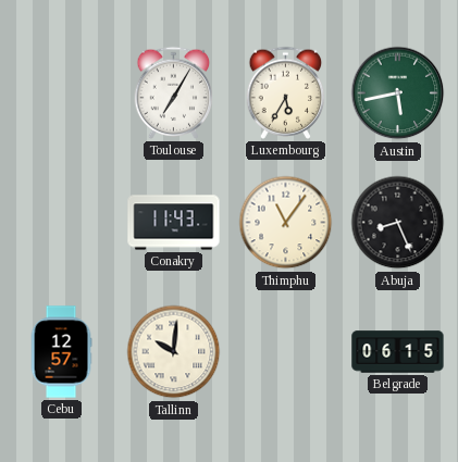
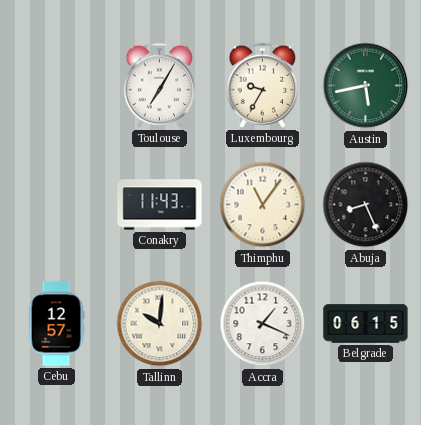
Luxembourg: 5:35 -> 9:35
Accra: none -> 1:19
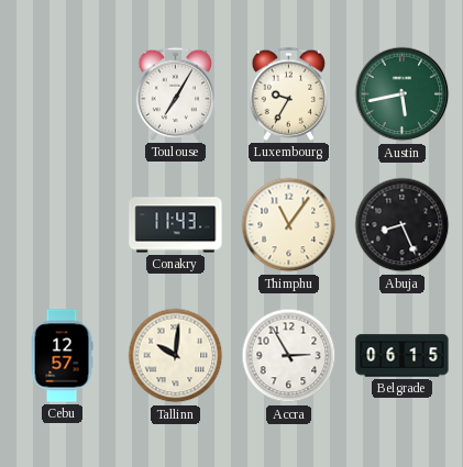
Accra: 1:19 -> 2:55
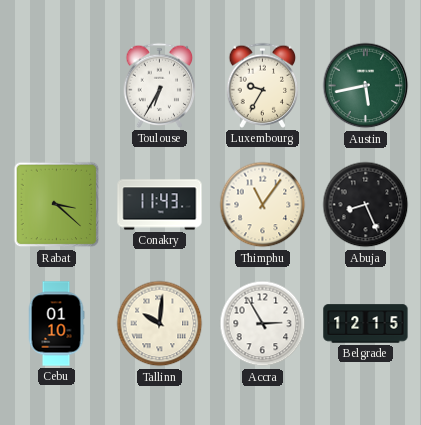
Toulouse: 7:05 -> 6:35
Rabat: none -> 3:22
Cebu: 12:57 -> 01:10
Belgrade: 06:15 -> 12:15
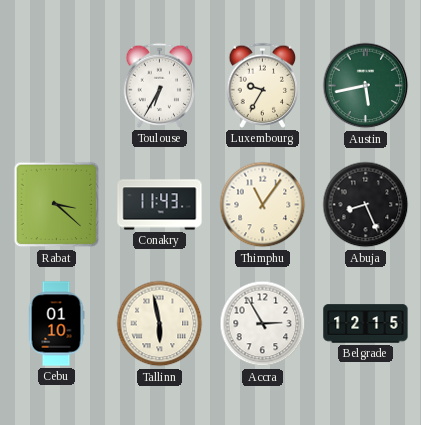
Tallinn: 10:01 -> 5:58
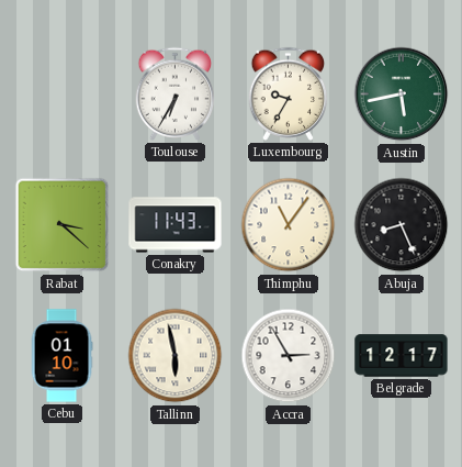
Belgrade: 12:15 -> 12:17
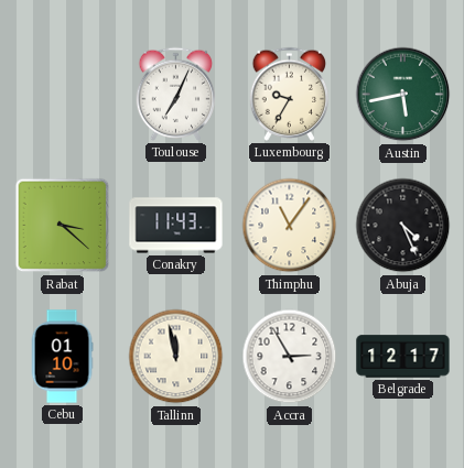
Toulouse: 6:35 -> 7:04
Abuja: 8:26 -> 4:26
Tallinn: 5:58 -> 11:58
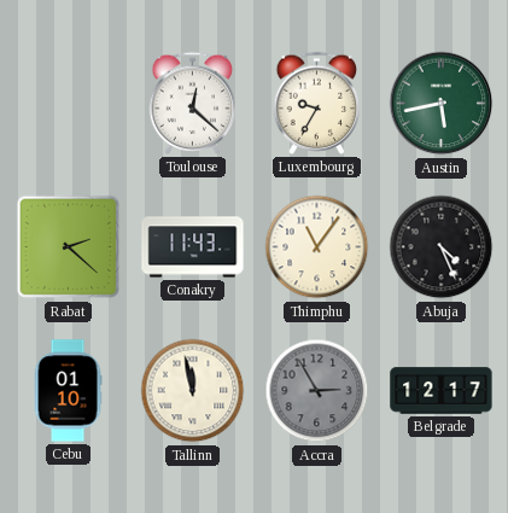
Toulouse: 7:04 -> 12:22
Rabat: 3:22 -> 2:22
Accra dial: white -> grey
